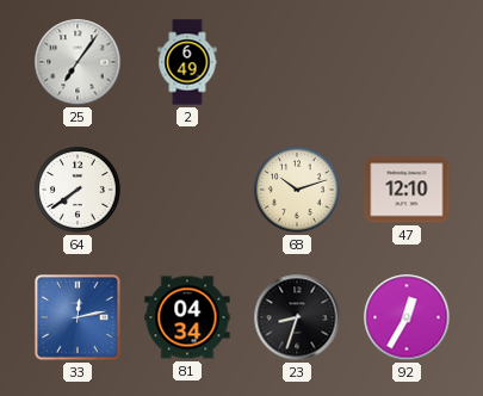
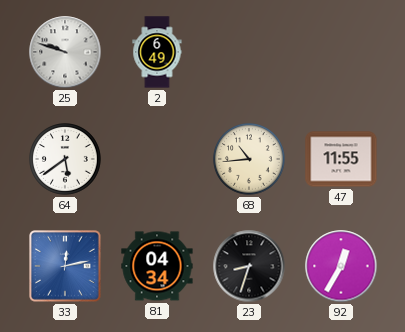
25: 7:06 -> 9:48
64: 7:39 -> 5:39
68: 10:12 -> 10:44
47: 12:10 -> 11:55
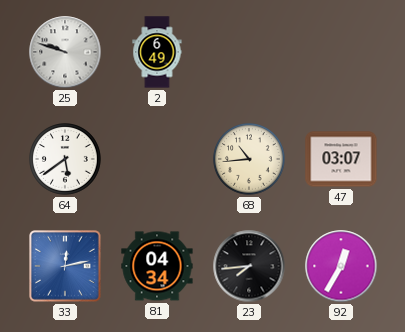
47: 11:55 -> 03:07
23: 8:33 -> 7:44
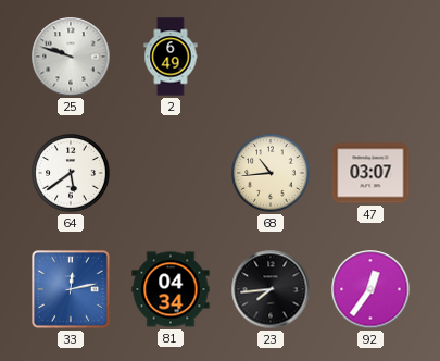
92: 12:35 -> 12:36
